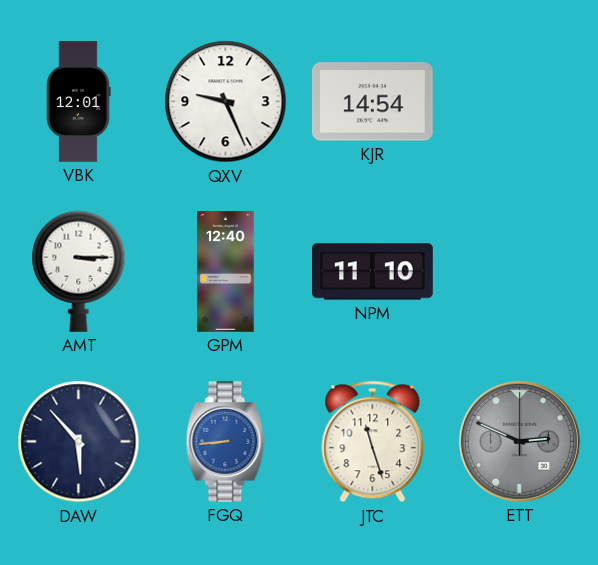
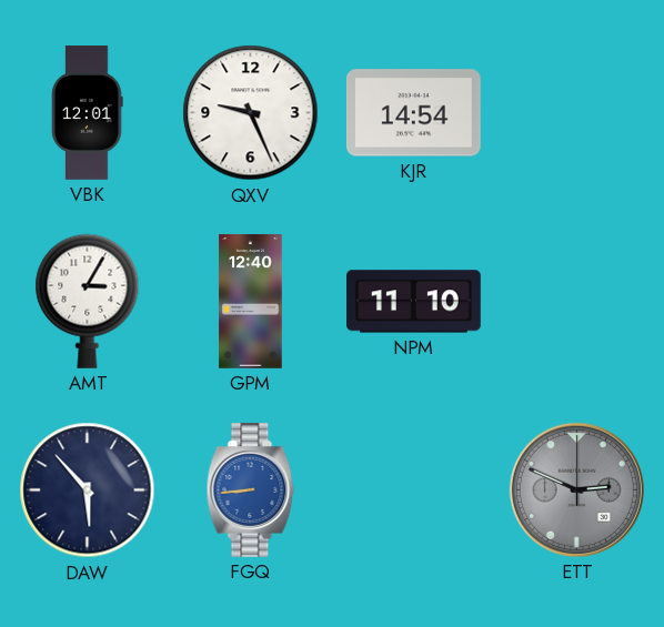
AMT: 3:15 -> 3:05
JTC: 11:27 -> none
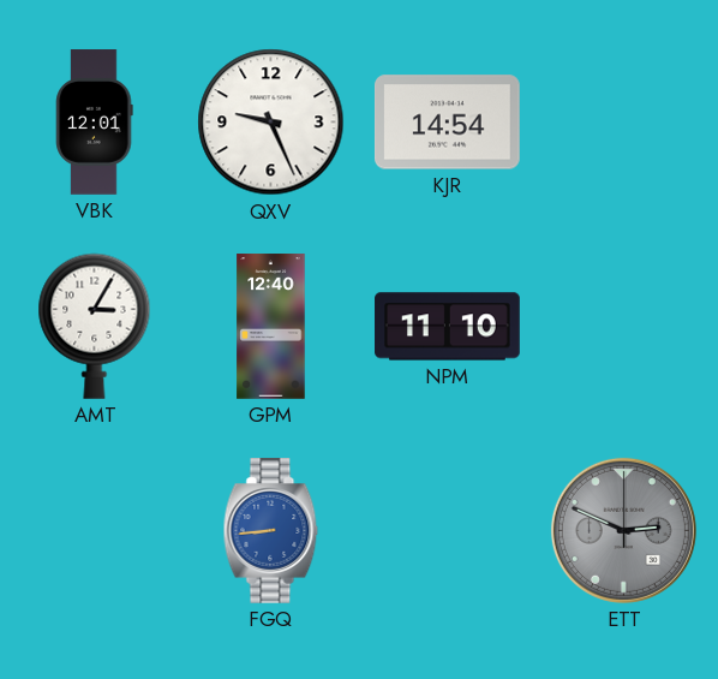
DAW: 5:53 -> none
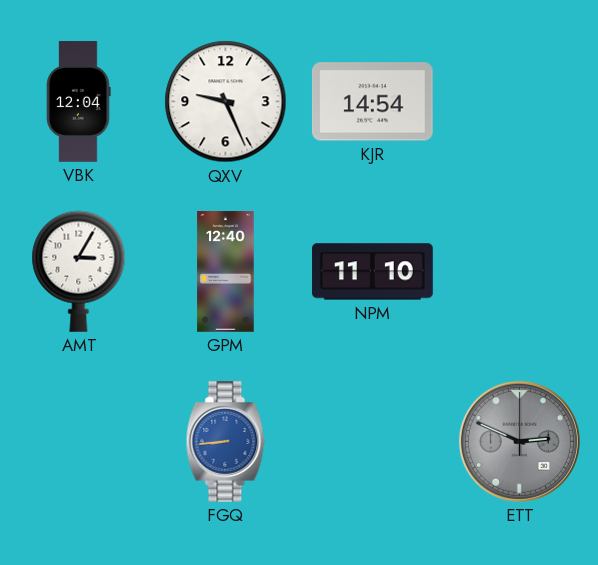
VBK: 12:01 -> 12:04
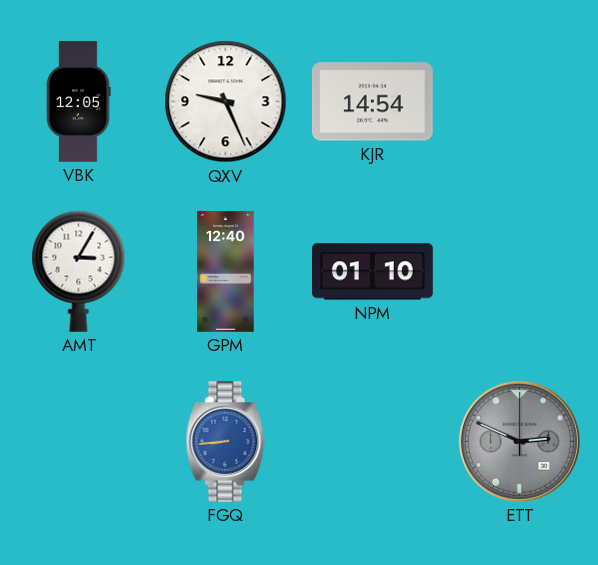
VBK: 12:04 -> 12:05
NPM: 11:10 -> 01:10
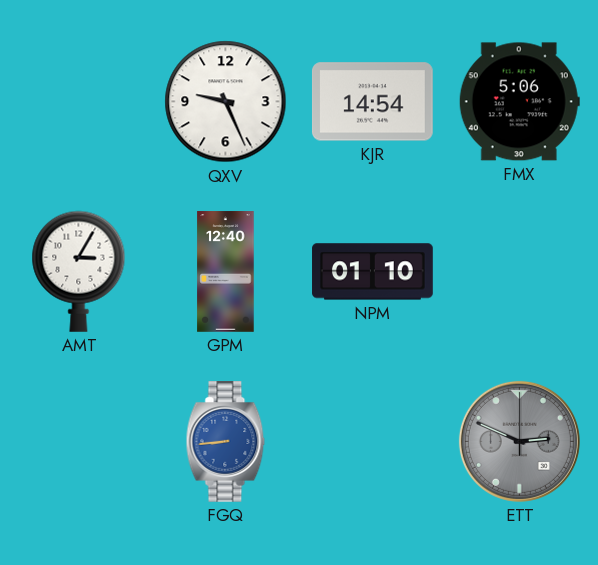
VBK: 12:05 -> none
FMX: none -> 5:06
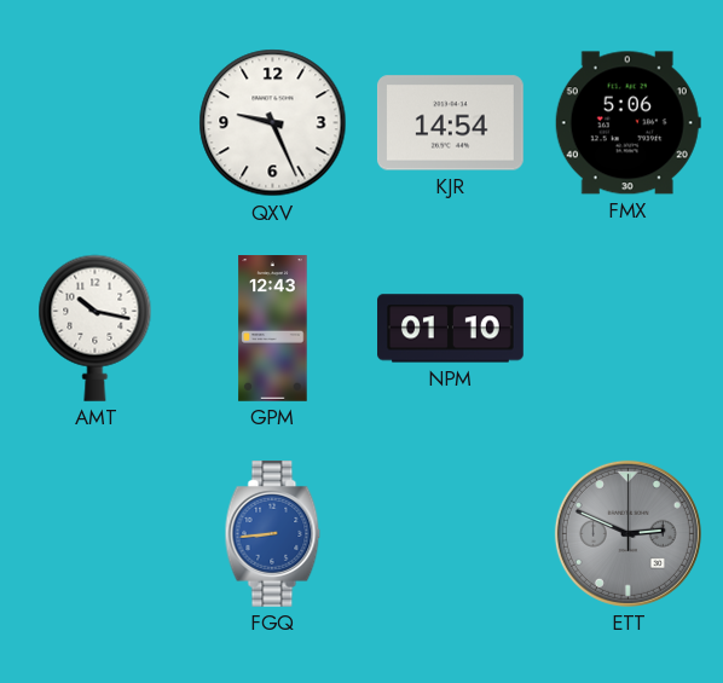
AMT: 3:05 -> 10:17
GPM: 12:40 -> 12:43
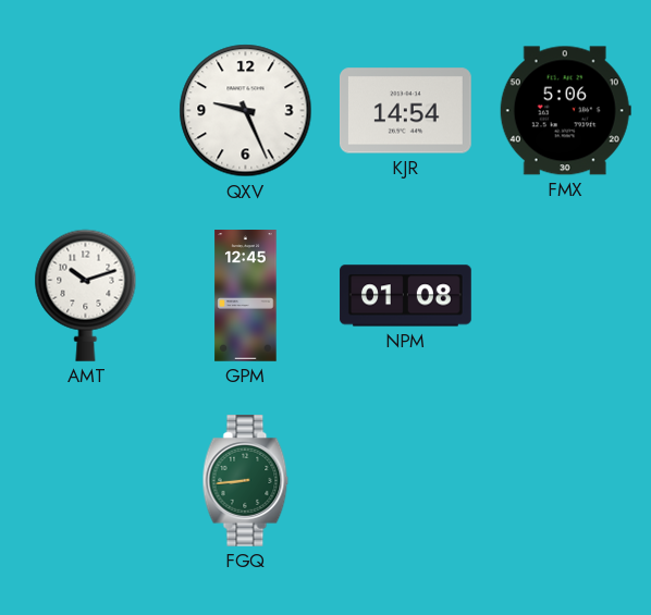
AMT: 10:17 -> 10:12
GPM: 12:43 -> 12:45
NPM: 01:10 -> 01:08
FGQ dial: blue -> green
ETT: 2:49 -> none
